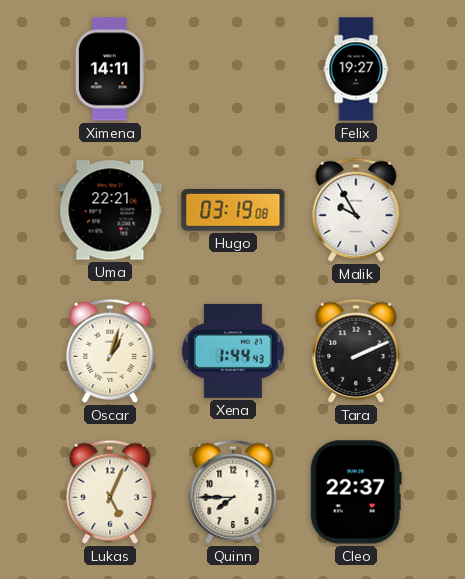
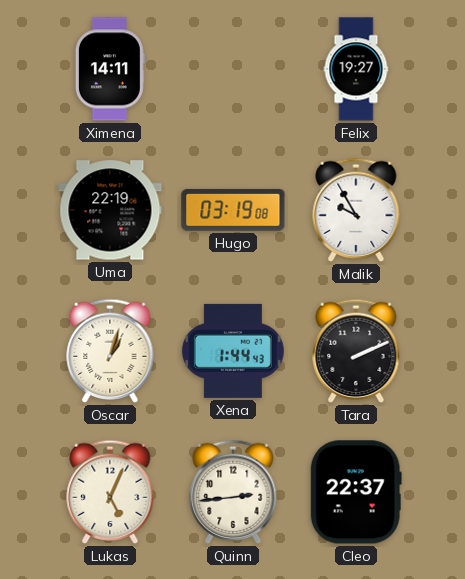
Uma: 22:21 -> 22:19
Quinn: 7:45 -> 2:44
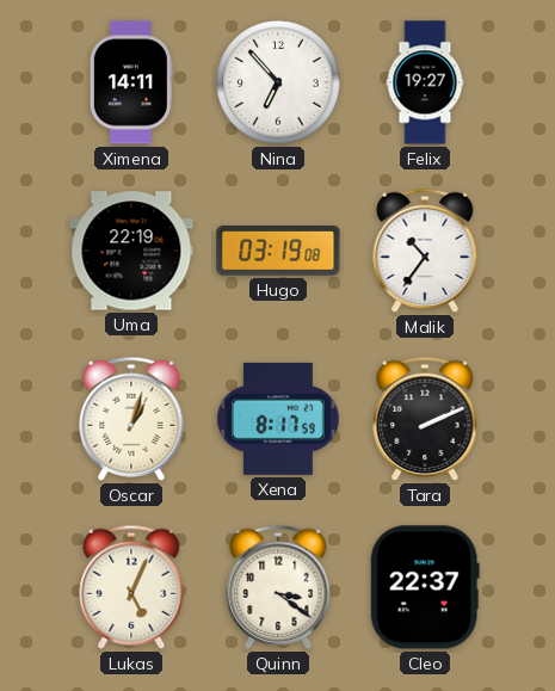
Nina: none -> 6:53
Malik: 9:55 -> 10:36
Xena: 1:44 -> 8:17
Quinn: 2:44 -> 3:21
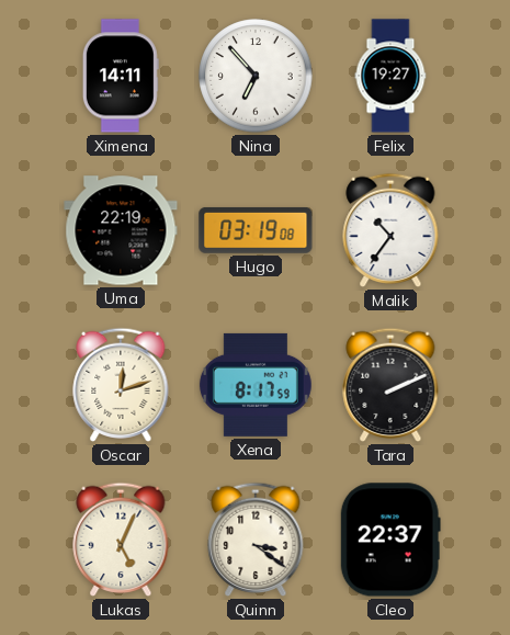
Oscar: 1:03 -> 12:12
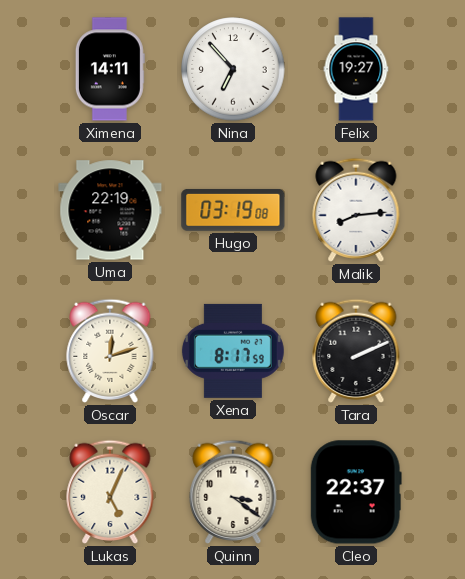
Malik: 10:36 -> 8:14
